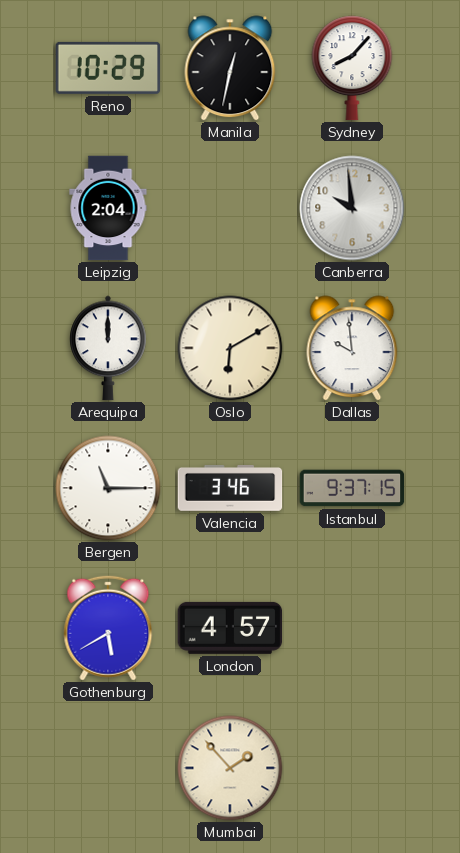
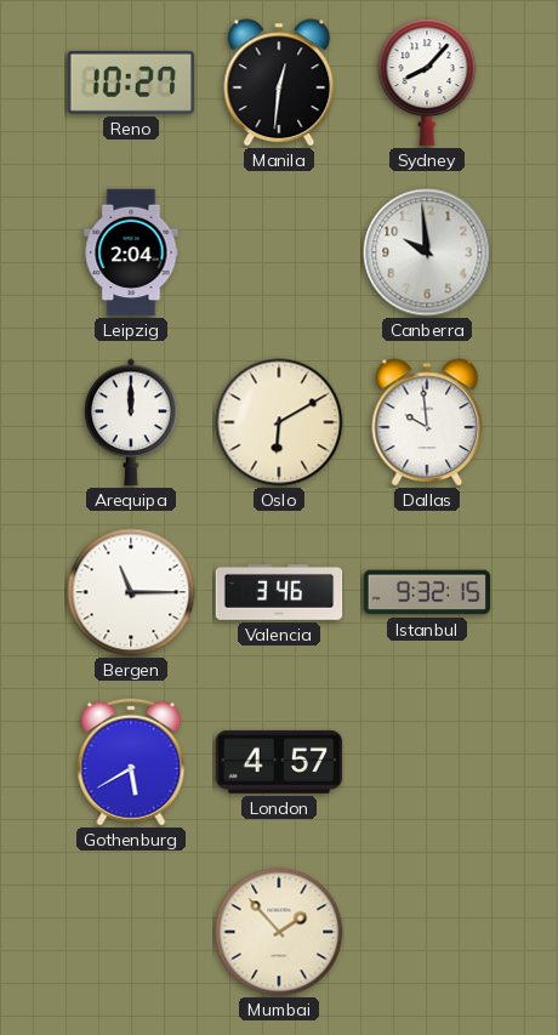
Reno: 10:29 -> 10:27
Manila: 12:32 -> 12:31
Istanbul: 9:37 -> 9:32
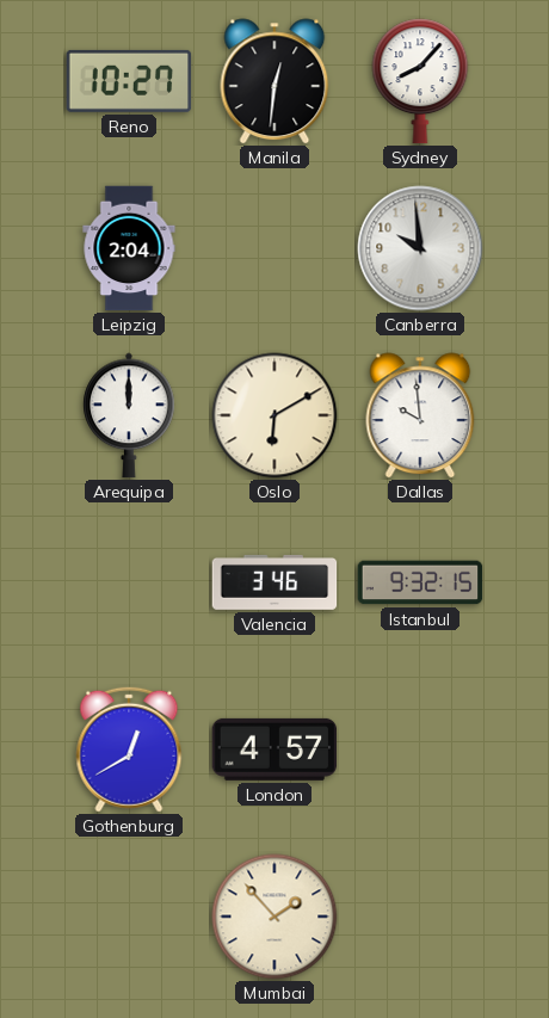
Bergen: 11:15 -> none
Gothenburg: 5:40 -> 12:40
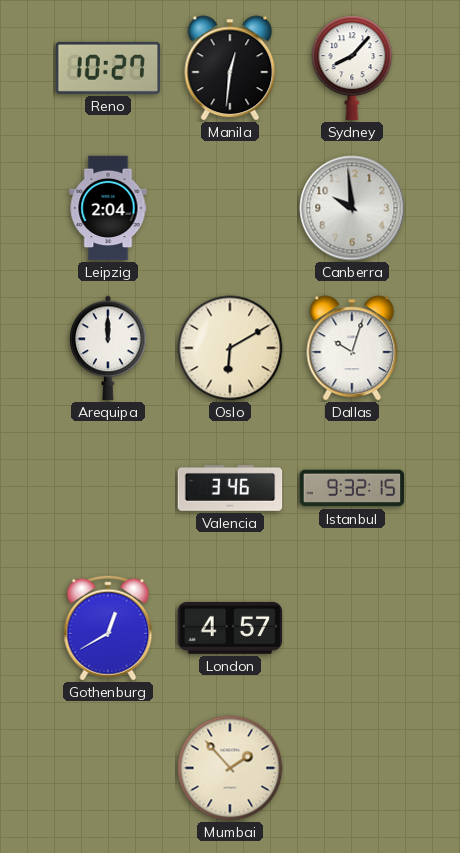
Dallas: 9:59 -> 10:03
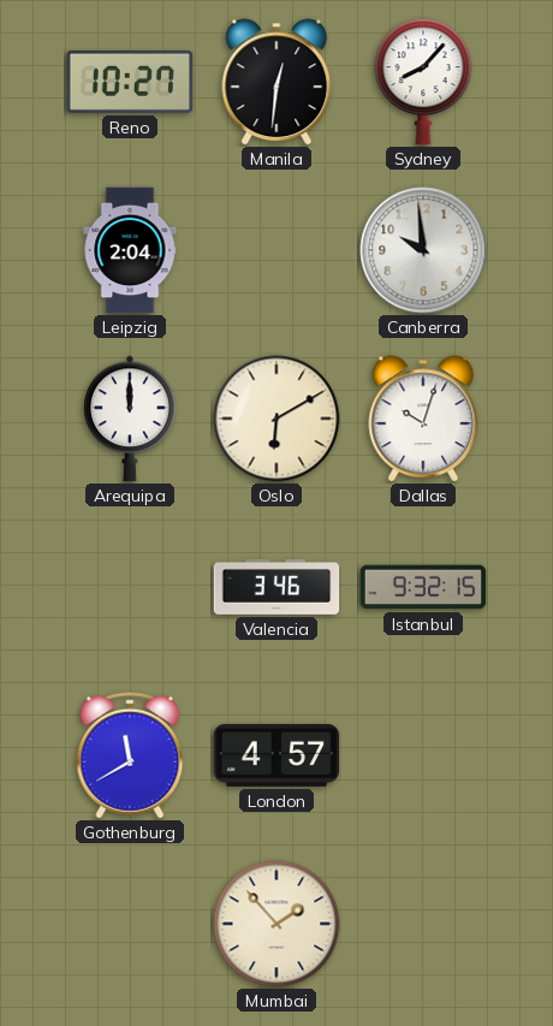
Gothenburg: 12:40 -> 11:40
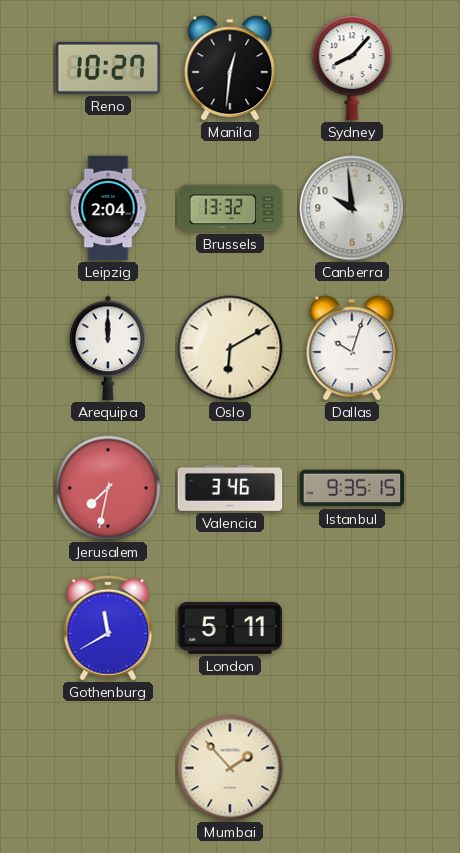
Brussels: none -> 13:32
Jerusalem: none -> 7:32
Istanbul: 9:32 -> 9:35
London: 4:57 -> 5:11
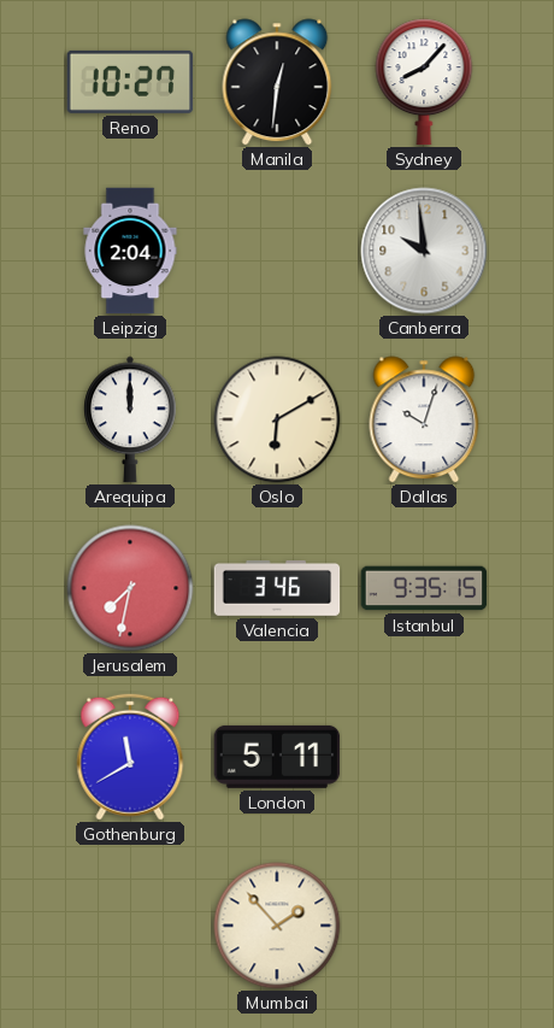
Brussels: 13:32 -> none
